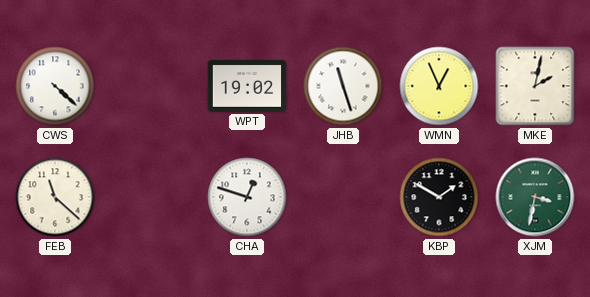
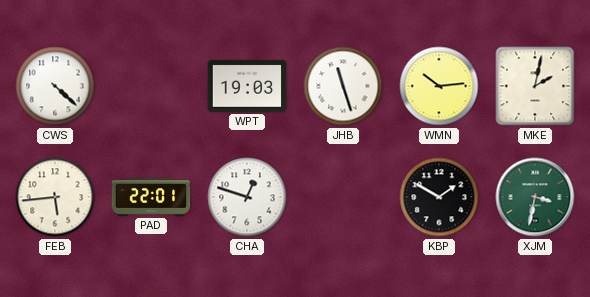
WPT: 19:02 -> 19:03
WMN: 12:56 -> 10:14
FEB: 11:22 -> 5:44
PAD: none -> 22:01
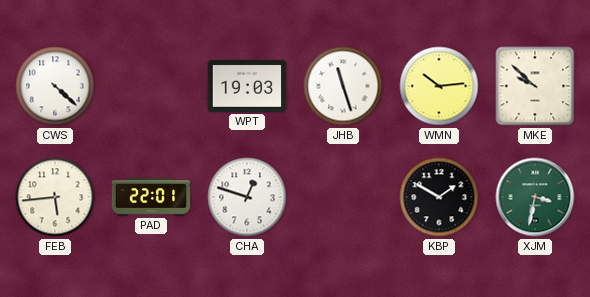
MKE: 2:02 -> 9:52
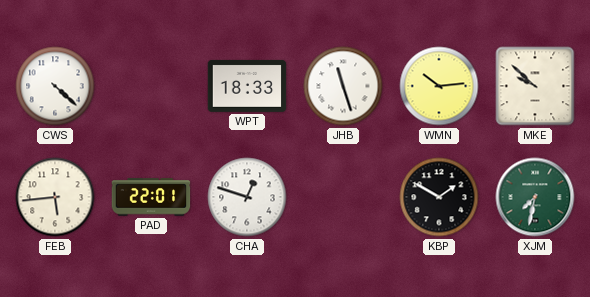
WPT: 19:03 -> 18:33
XJM: 3:32 -> 7:32
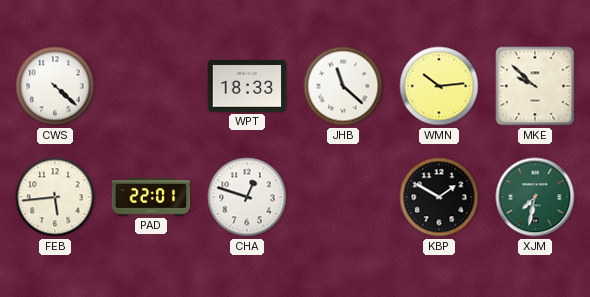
JHB: 11:27 -> 11:22
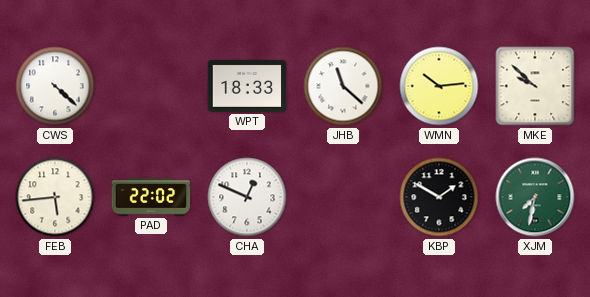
PAD: 22:01 -> 22:02
CHA: 12:48 -> 12:49
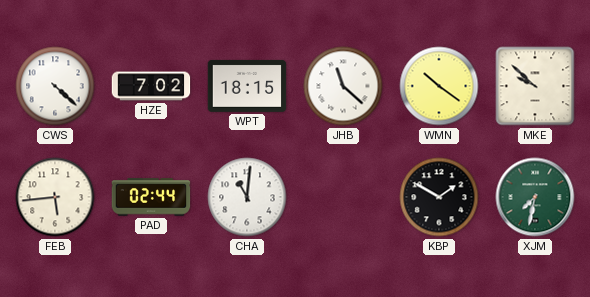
HZE: none -> 7:02
WPT: 18:33 -> 18:15
WMN: 10:14 -> 10:21
PAD: 22:02 -> 02:44
CHA: 12:49 -> 11:01
